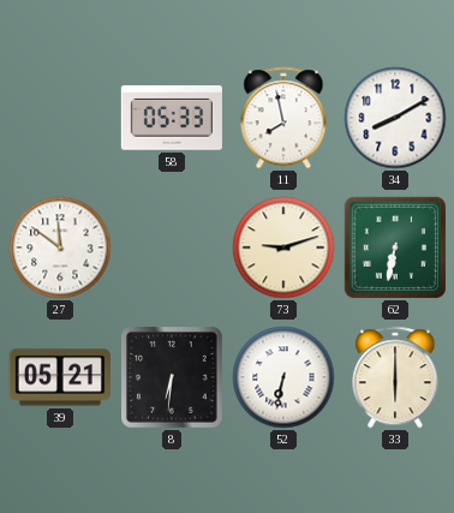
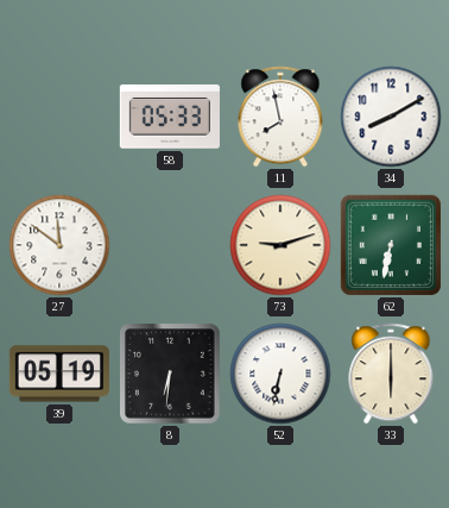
39: 05:21 -> 05:19
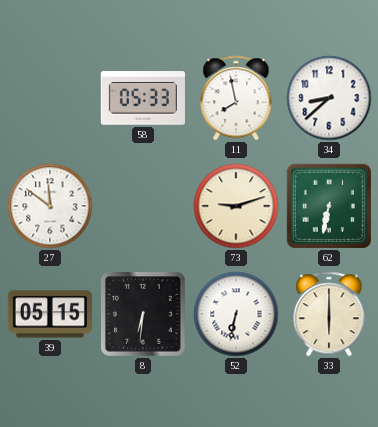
34: 8:10 -> 8:38
39: 05:19 -> 05:15
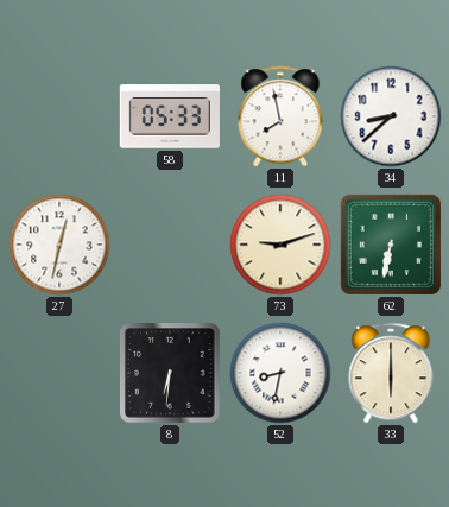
27: 11:51 -> 12:32
39: 05:15 -> none
52: 6:32 -> 8:32
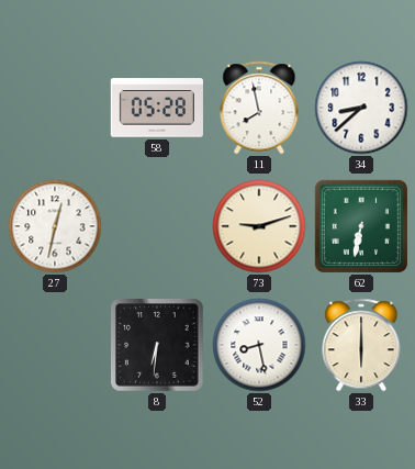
58: 05:33 -> 05:28
52: 8:32 -> 8:28
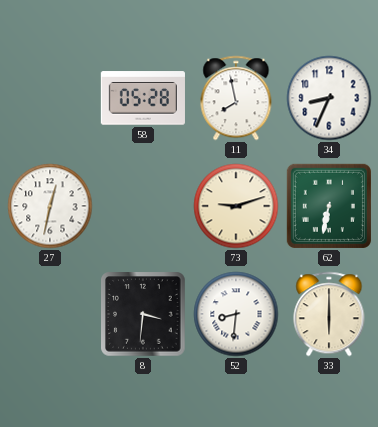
34: 8:38 -> 8:34
8: 6:31 -> 3:31
52: 8:28 -> 8:31
